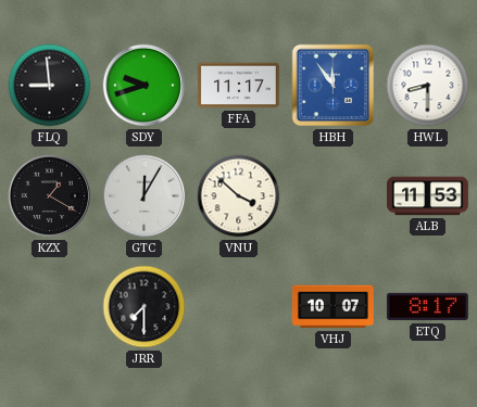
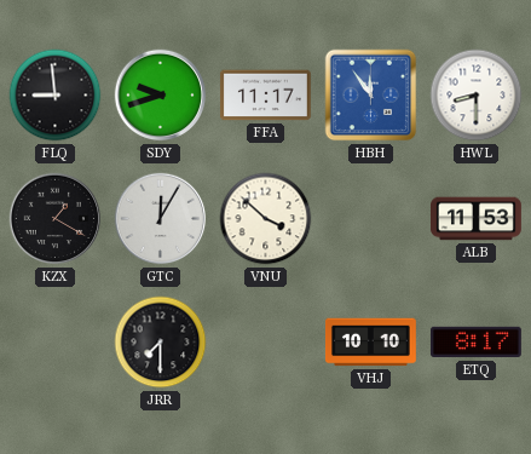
VHJ: 10:07 -> 10:10
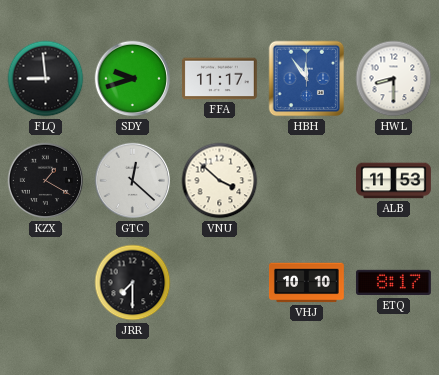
GTC: 12:05 -> 12:22
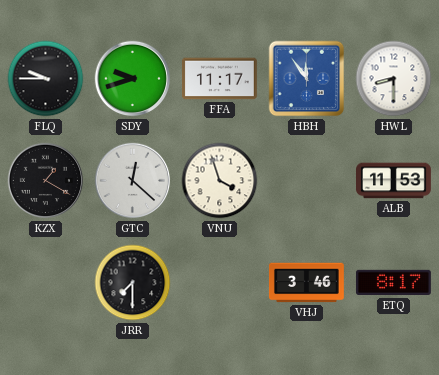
FLQ: 8:59 -> 9:45
VNU: 3:52 -> 3:57
VHJ: 10:10 -> 3:46
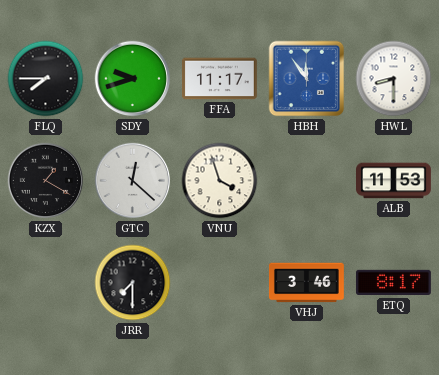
FLQ: 9:45 -> 7:45
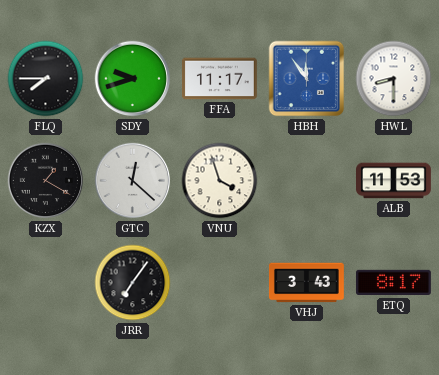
JRR: 7:30 -> 7:06
VHJ: 3:46 -> 3:43
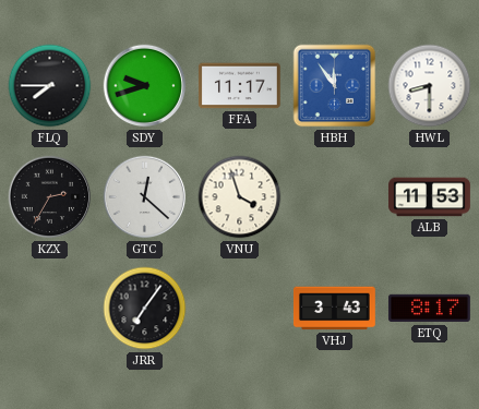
KZX: 1:20 -> 2:35
